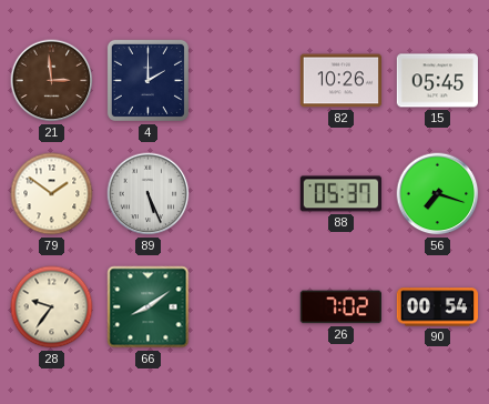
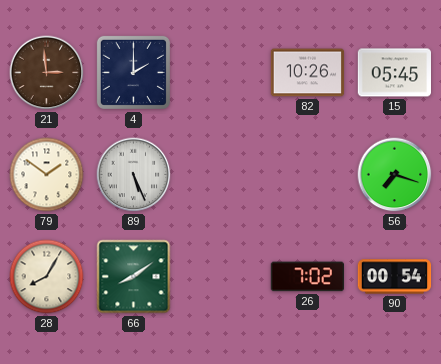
88: 05:37 -> none
28: 9:36 -> 8:05
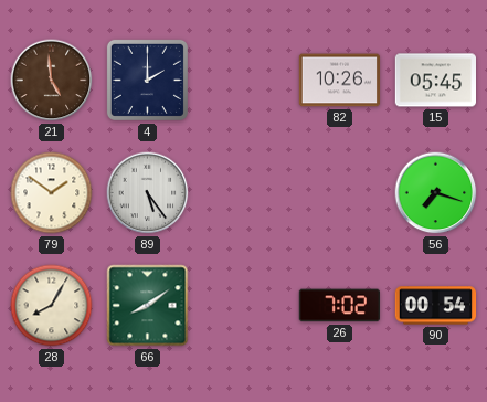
21: 2:59 -> 4:59
89: 5:26 -> 5:24
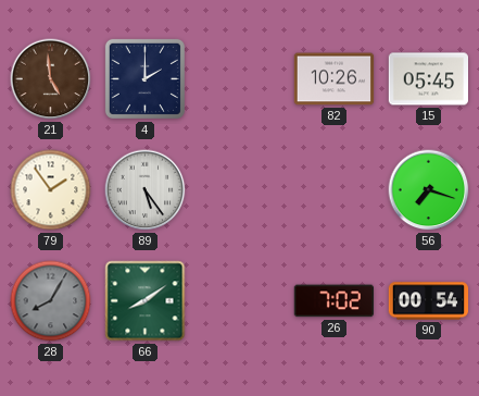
79: 1:51 -> 1:54
28 dial: cream -> grey
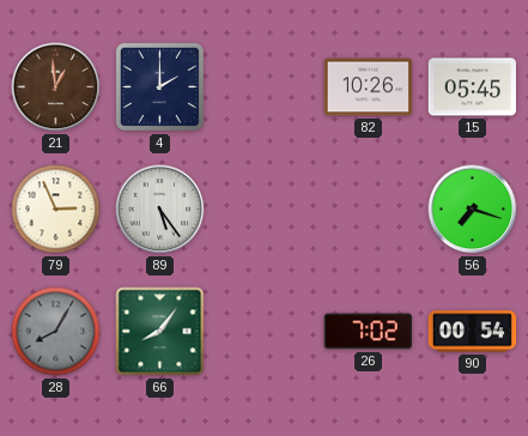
21: 4:59 -> 12:59
79: 1:54 -> 2:56
66: 8:09 -> 8:06
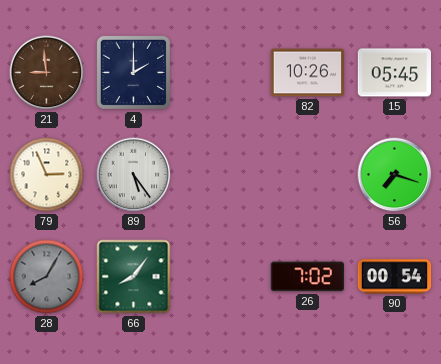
21: 12:59 -> 8:59
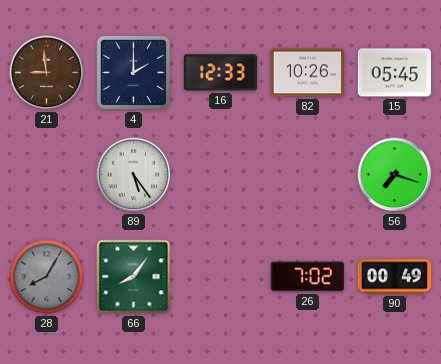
16: none -> 12:33
79: 2:56 -> none
90: 00:54 -> 00:49
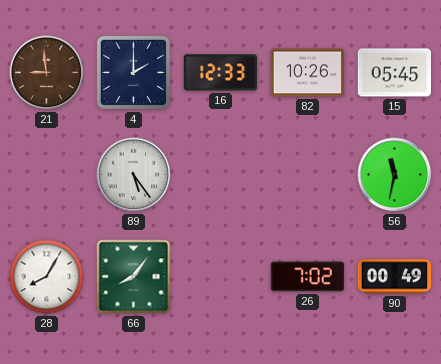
56: 7:18 -> 11:32
28 dial: grey -> white
